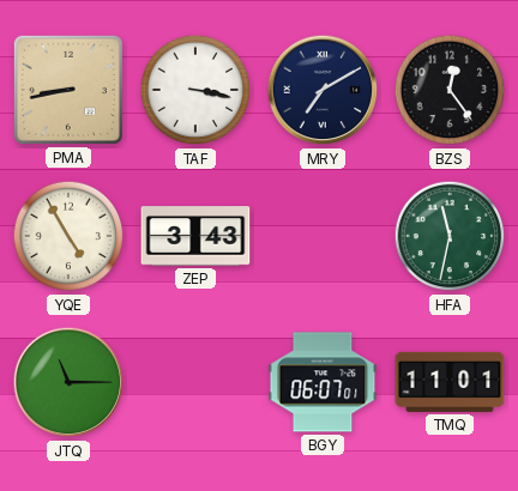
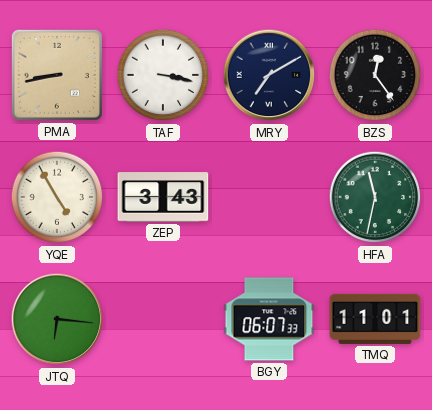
JTQ: 11:15 -> 6:16
BGY: 06:07:01 -> 06:07:33
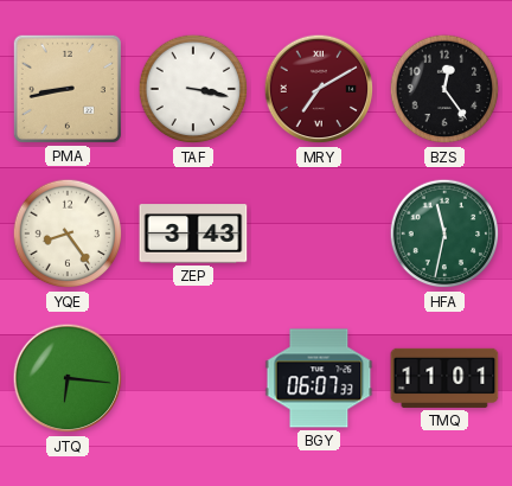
MRY dial: navy -> burgundy
YQE: 4:55 -> 8:24
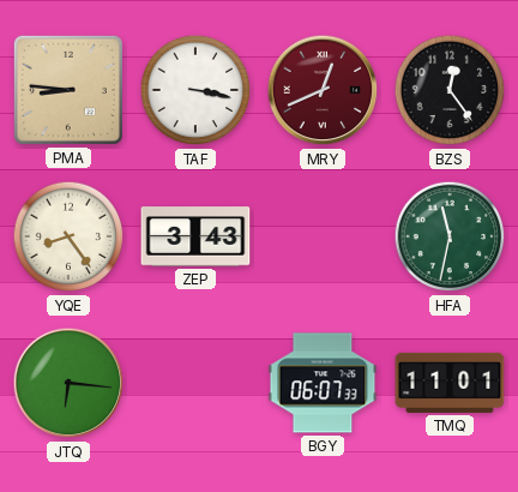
PMA: 8:43 -> 8:46
MRY: 7:10 -> 12:41
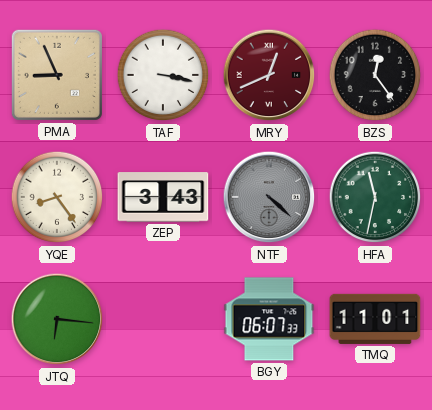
PMA: 8:46 -> 8:56
NTF: none -> 4:22
